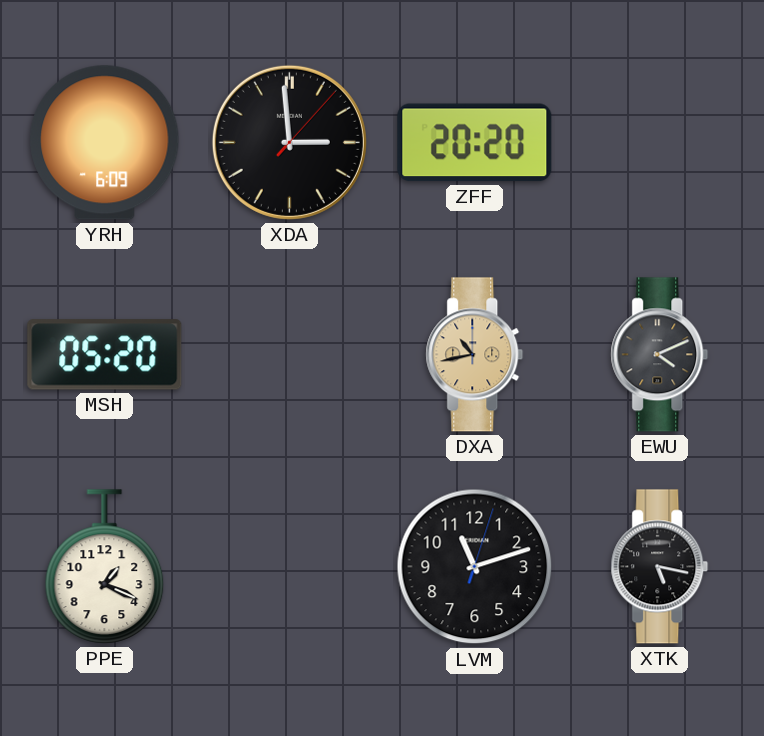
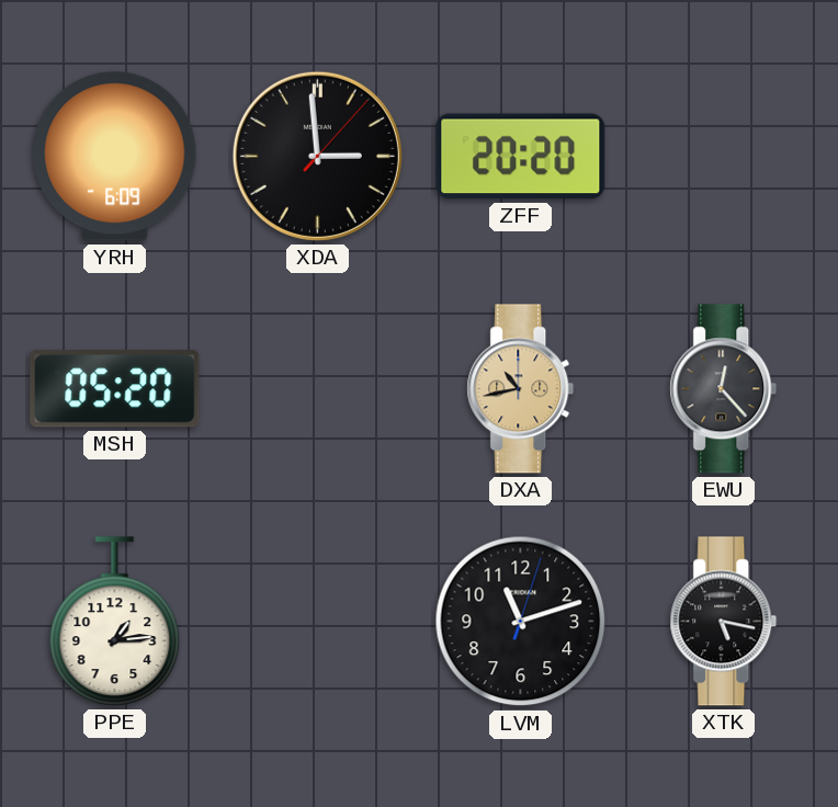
EWU: 4:11 -> 12:23
PPE: 1:19 -> 1:14
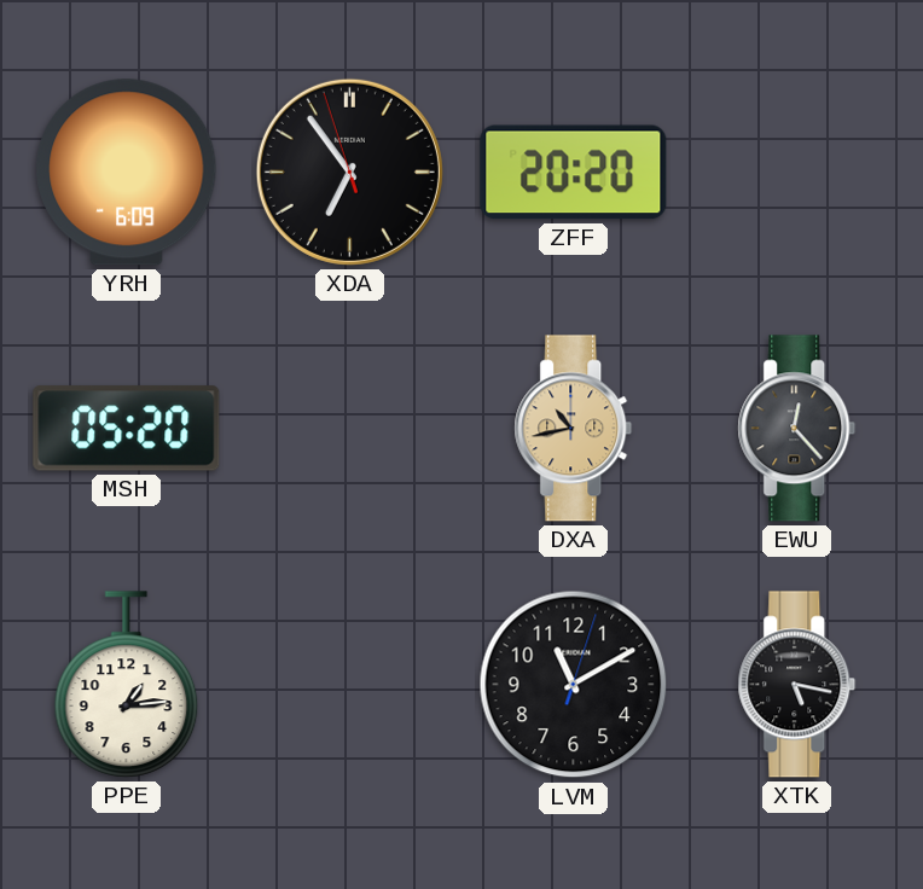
XDA: 2:59 -> 6:53
LVM: 11:12 -> 11:10
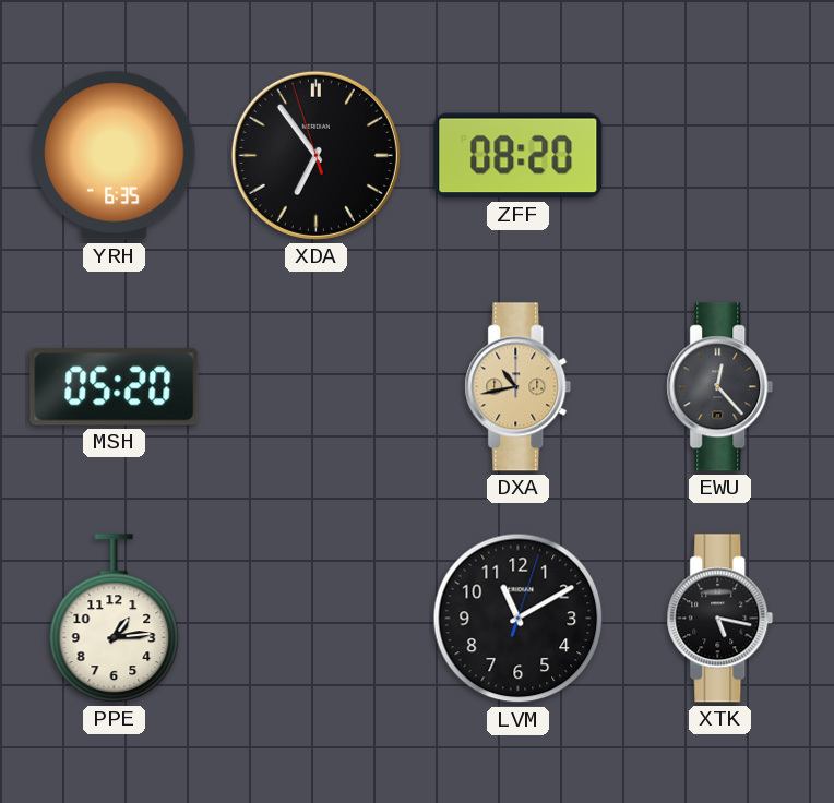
YRH: 6:09 -> 6:35
ZFF: 20:20 -> 08:20
